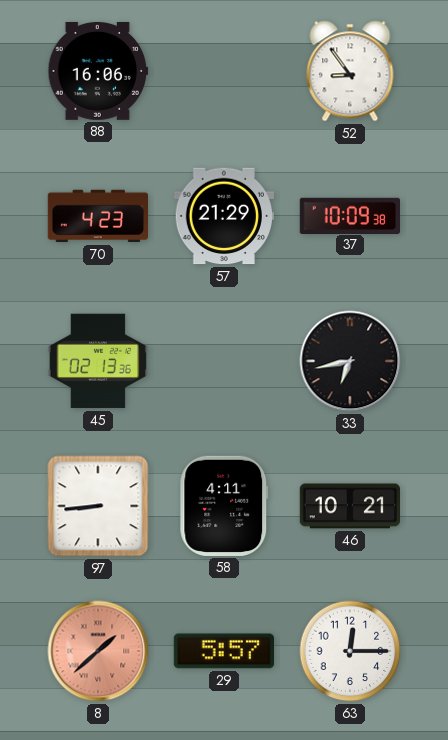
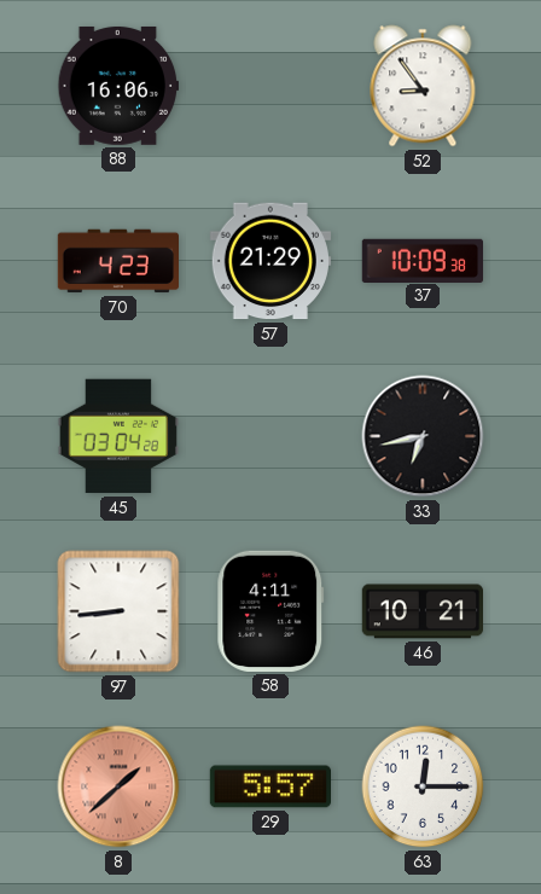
45: 02:13 -> 03:04
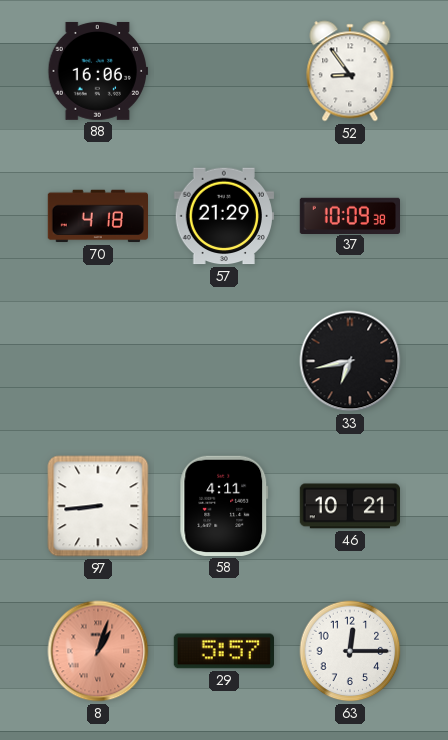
70: 4:23 -> 4:18
45: 03:04 -> none
8: 1:38 -> 1:03
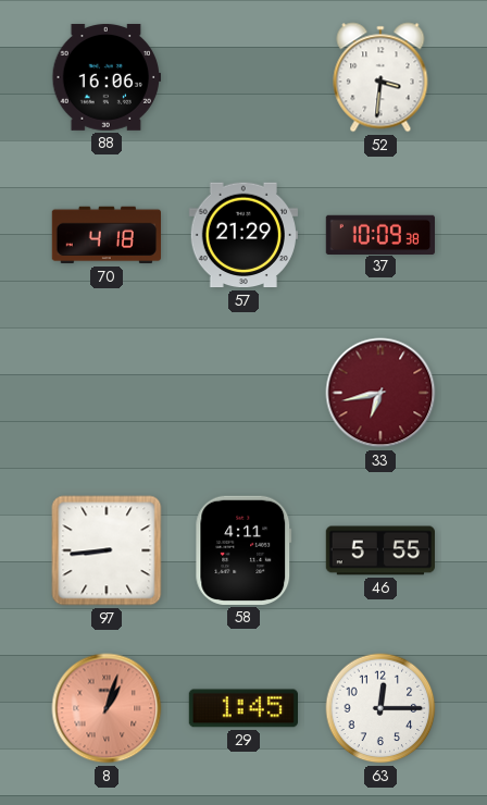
52: 8:54 -> 3:31
33 dial: black -> burgundy
46: 10:21 -> 5:55
29: 5:57 -> 1:45
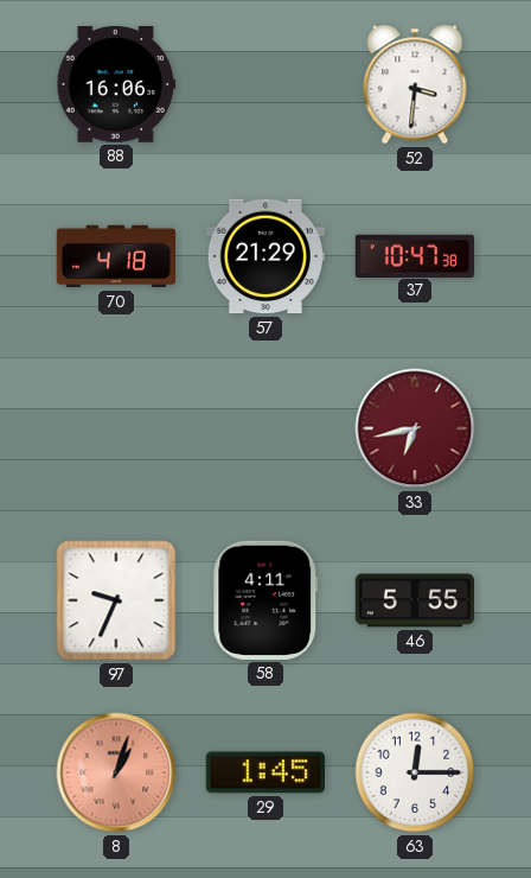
37: 10:09 -> 10:47
97: 8:44 -> 9:34
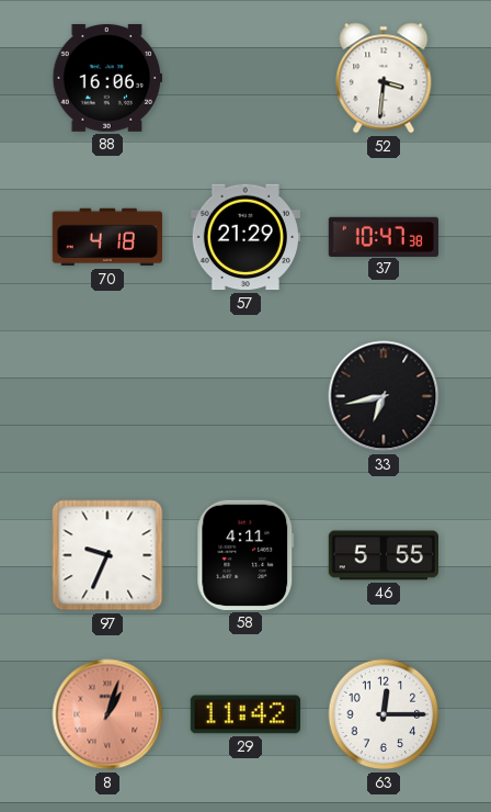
33 dial: burgundy -> black
29: 1:45 -> 11:42
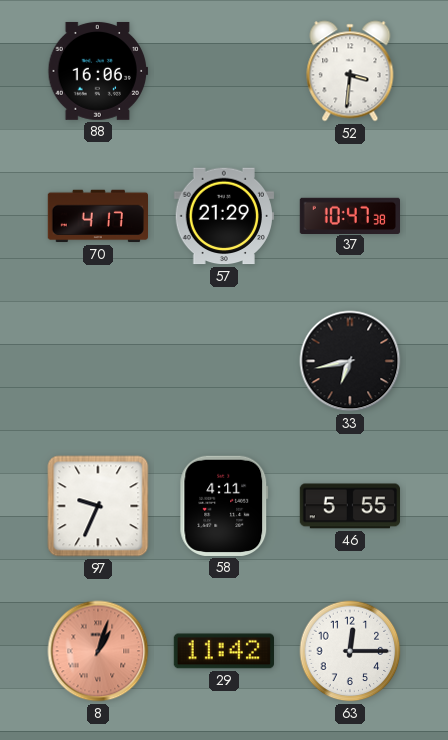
70: 4:18 -> 4:17
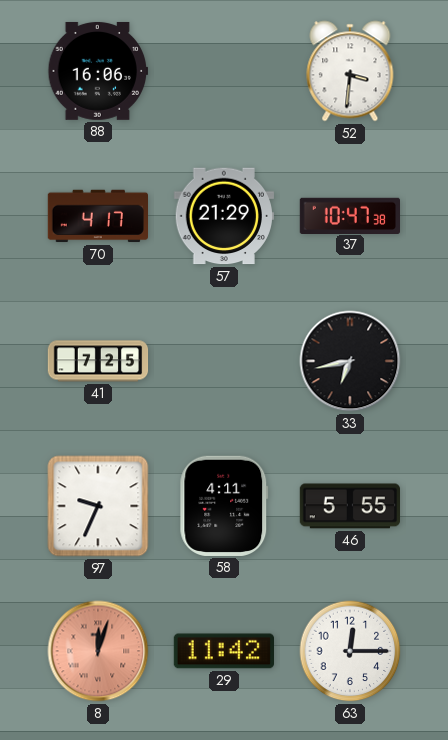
41: none -> 7:25
8: 1:03 -> 12:03
